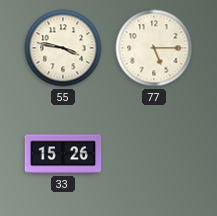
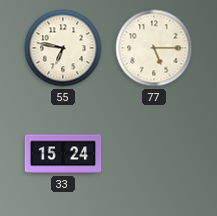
55: 3:47 -> 6:47
33: 15:26 -> 15:24
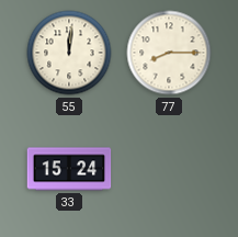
55: 6:47 -> 12:01
77: 5:15 -> 8:15
